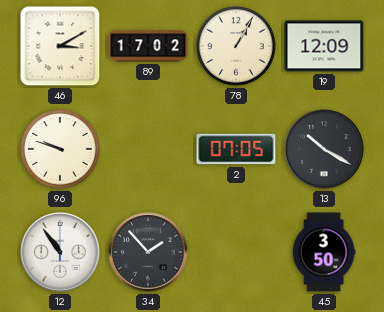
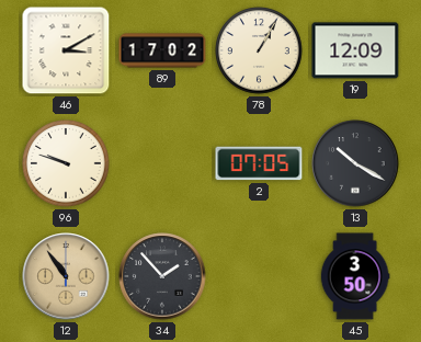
12 dial: white -> champagne
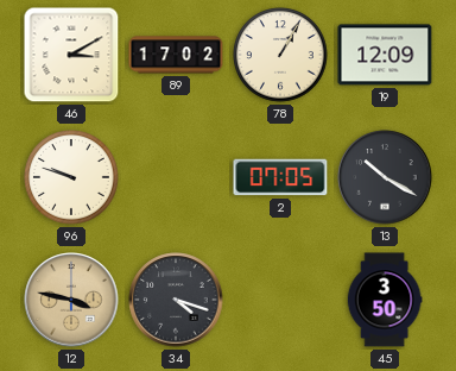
12: 10:54 -> 3:47
34: 1:53 -> 4:18
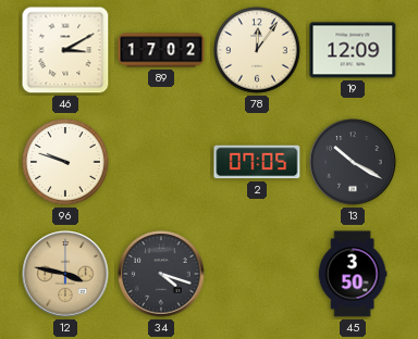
78: 1:05 -> 12:06
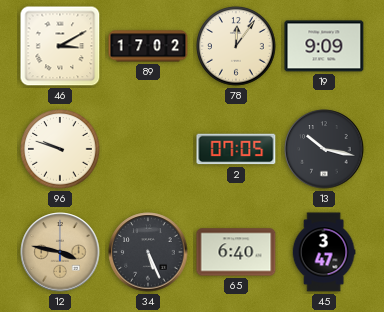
19: 12:09 -> 9:09
13: 10:20 -> 10:17
34: 4:18 -> 5:26
65: none -> 6:40
45: 3:50 -> 3:47
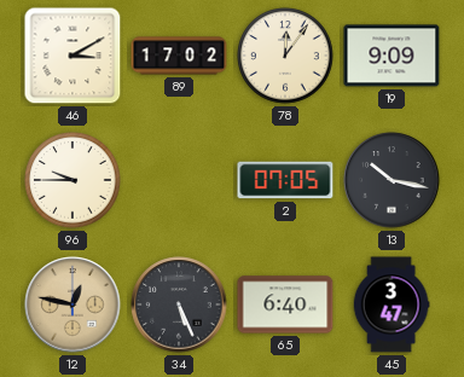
96: 9:48 -> 9:45
12: 3:47 -> 12:47
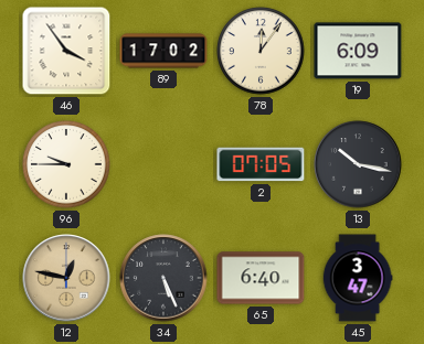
46: 3:10 -> 3:54
19: 9:09 -> 6:09
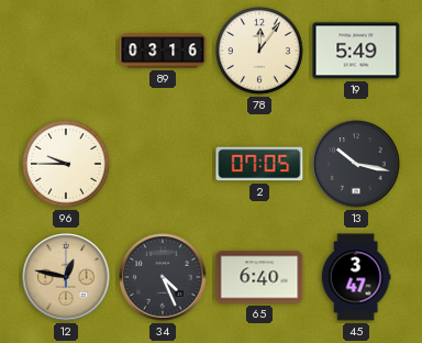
46: 3:54 -> none
89: 17:02 -> 03:16
19: 6:09 -> 5:49
34: 5:26 -> 4:26
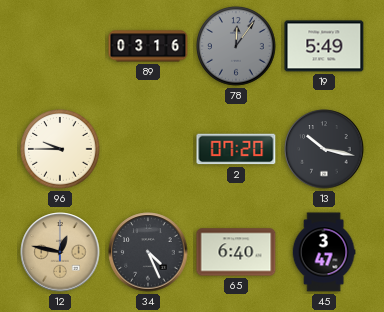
78 dial: cream -> grey
2: 07:05 -> 07:20
